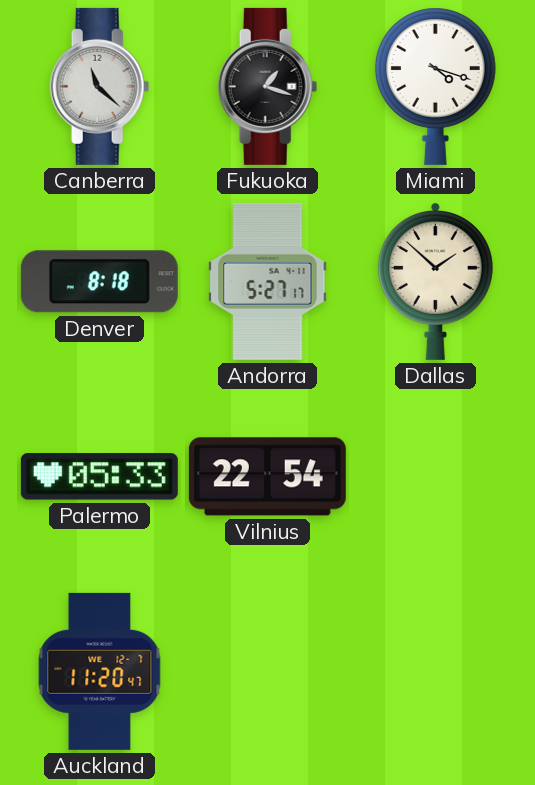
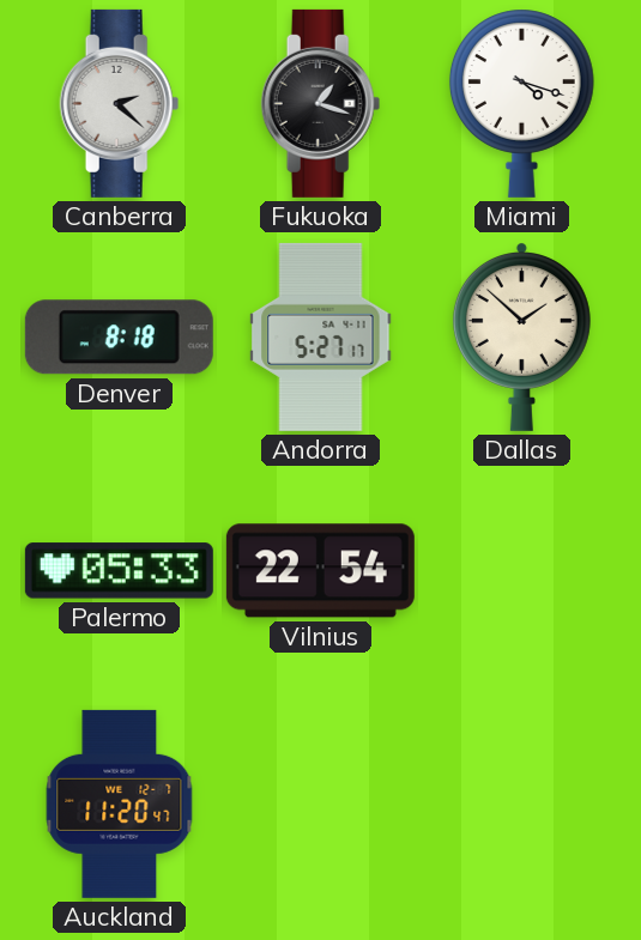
Canberra: 11:22 -> 2:22
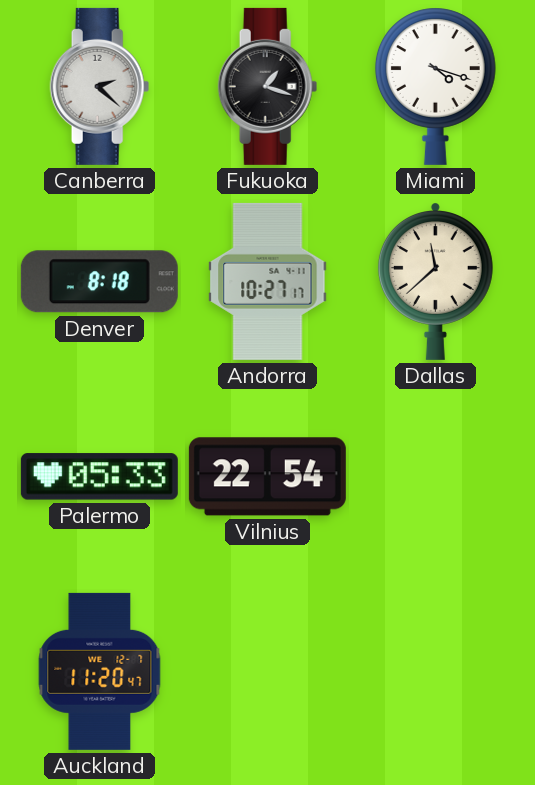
Andorra: 5:27 -> 10:27
Dallas: 1:52 -> 11:38
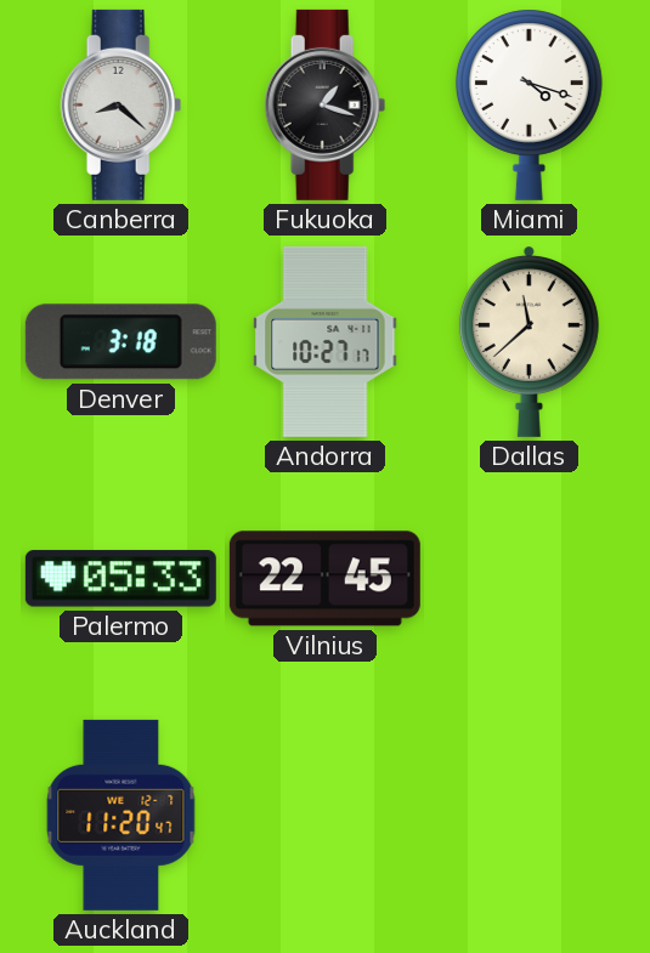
Canberra: 2:22 -> 8:22
Denver: 8:18 -> 3:18
Vilnius: 22:54 -> 22:45
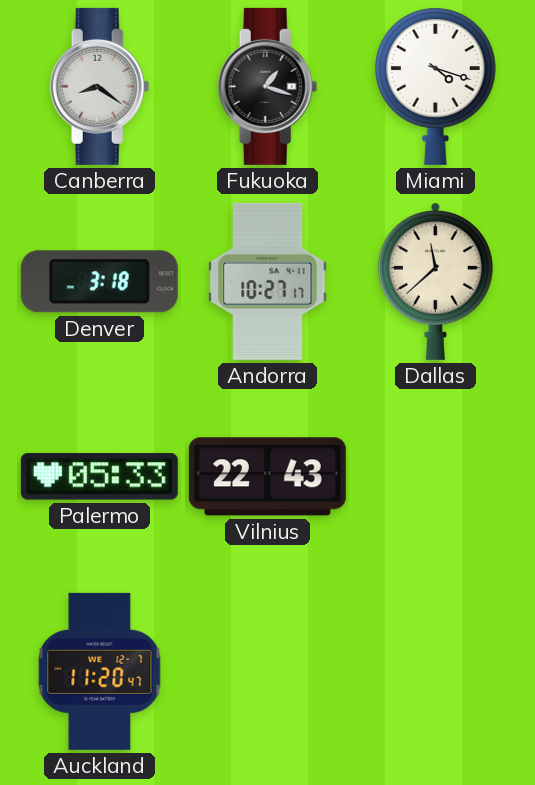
Canberra: 8:22 -> 8:21
Vilnius: 22:45 -> 22:43
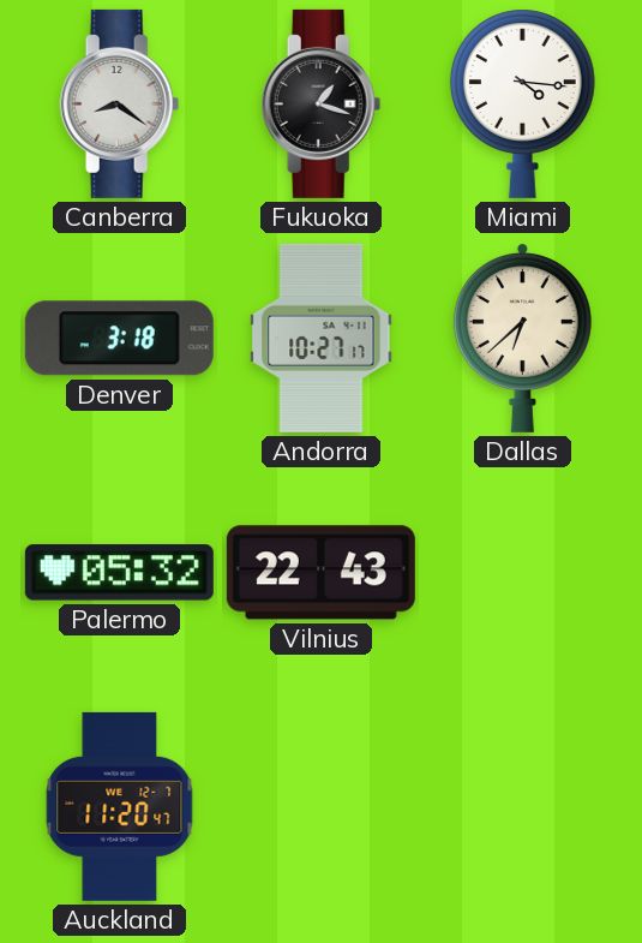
Miami: 4:18 -> 4:16
Dallas: 11:38 -> 6:38
Palermo: 05:33 -> 05:32
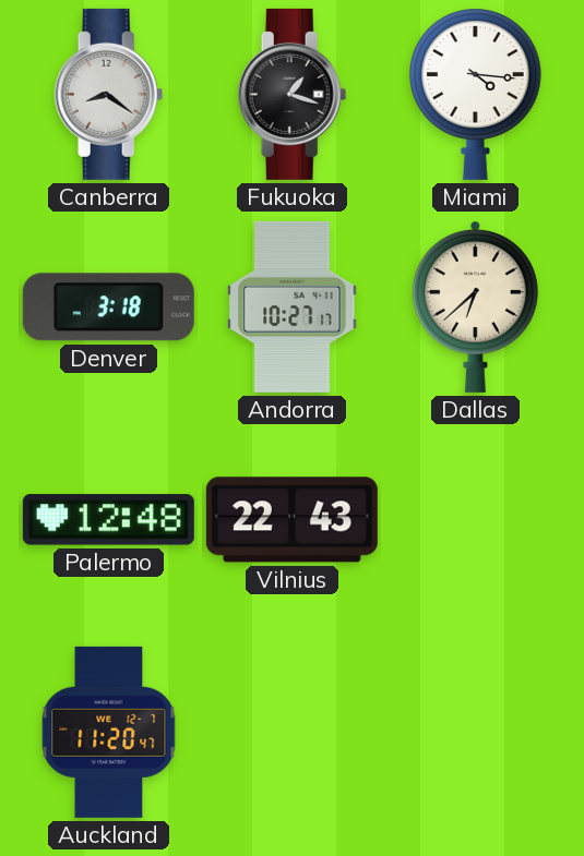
Palermo: 05:32 -> 12:48
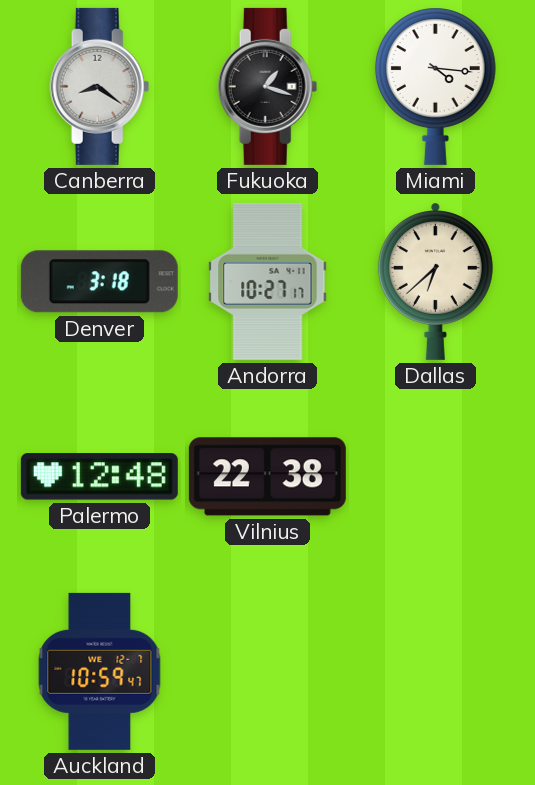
Vilnius: 22:43 -> 22:38
Auckland: 11:20 -> 10:59
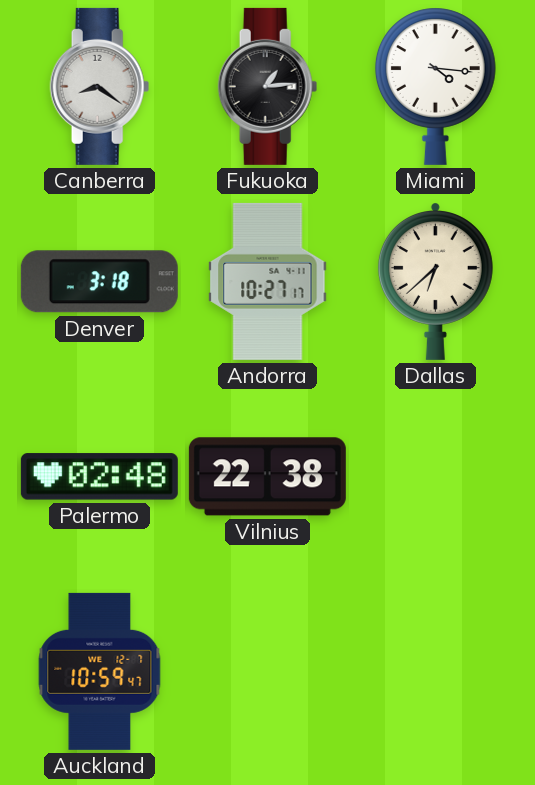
Fukuoka: 1:18 -> 1:14
Palermo: 12:48 -> 02:48
